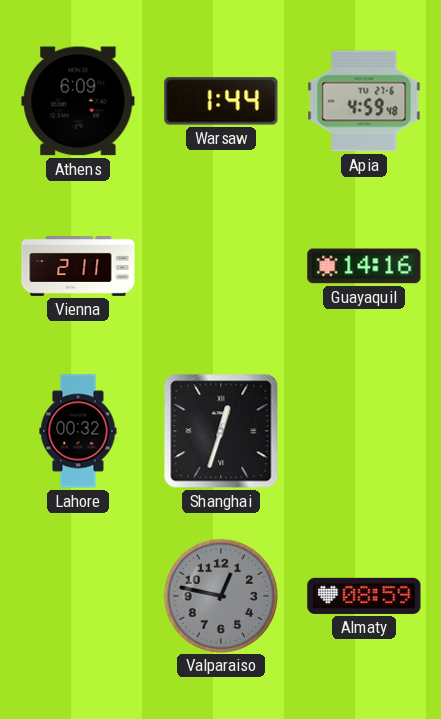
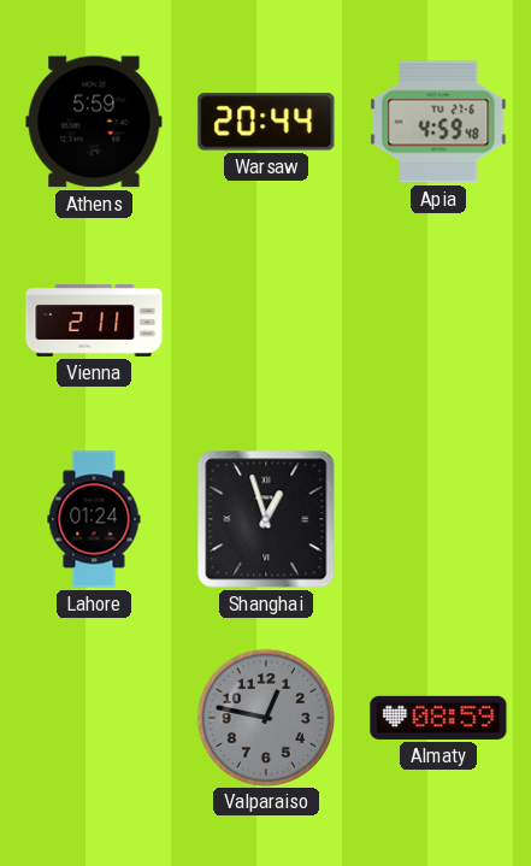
Athens: 6:09 -> 5:59
Warsaw: 1:44 -> 20:44
Guayaquil: 14:16 -> none
Lahore: 00:32 -> 01:24
Shanghai: 12:33 -> 12:57
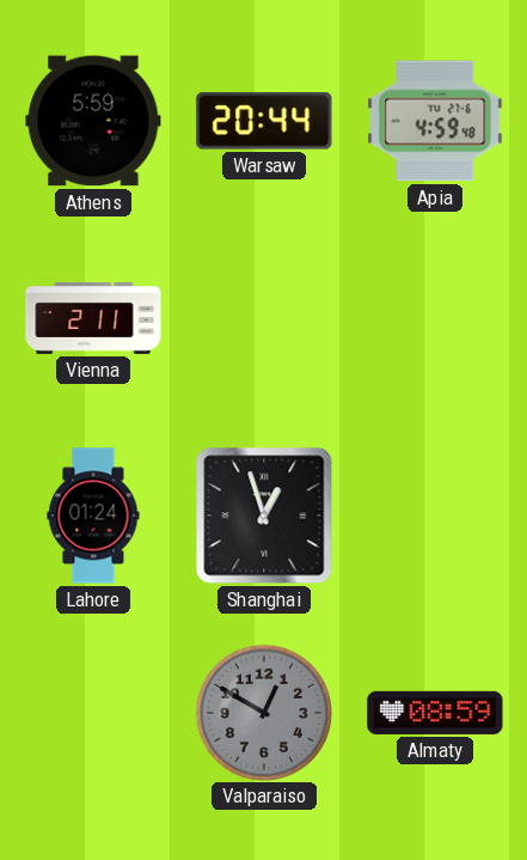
Valparaiso: 12:47 -> 12:50
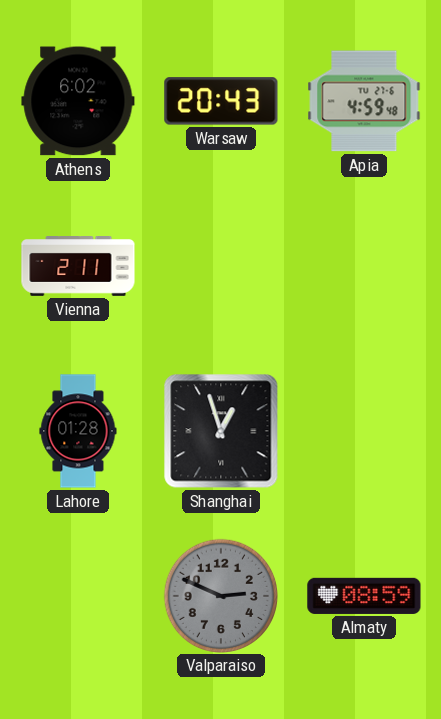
Athens: 5:59 -> 6:02
Warsaw: 20:44 -> 20:43
Lahore: 01:24 -> 01:28
Valparaiso: 12:50 -> 2:49
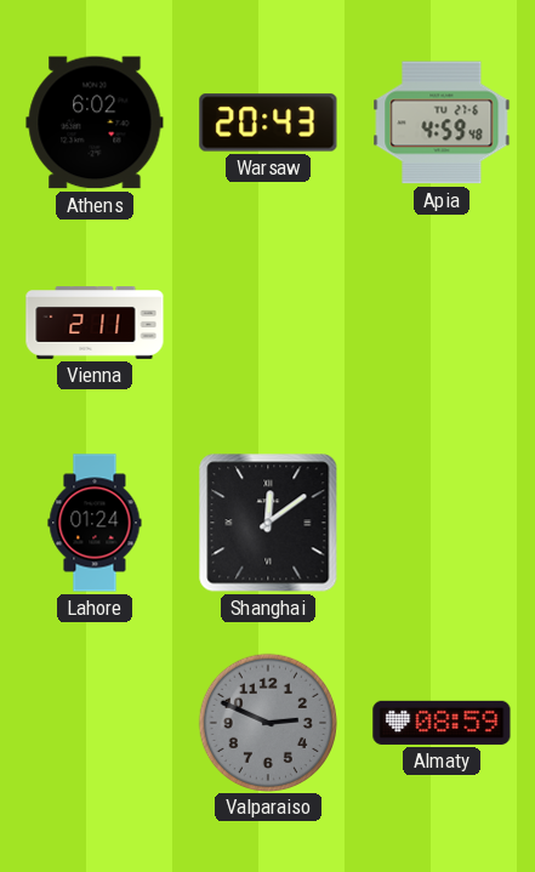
Lahore: 01:28 -> 01:24
Shanghai: 12:57 -> 12:09
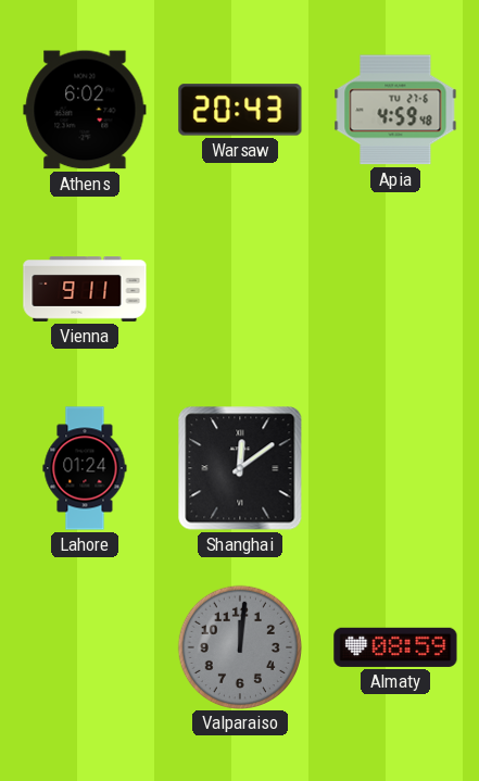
Vienna: 2:11 -> 9:11
Valparaiso: 2:49 -> 12:01
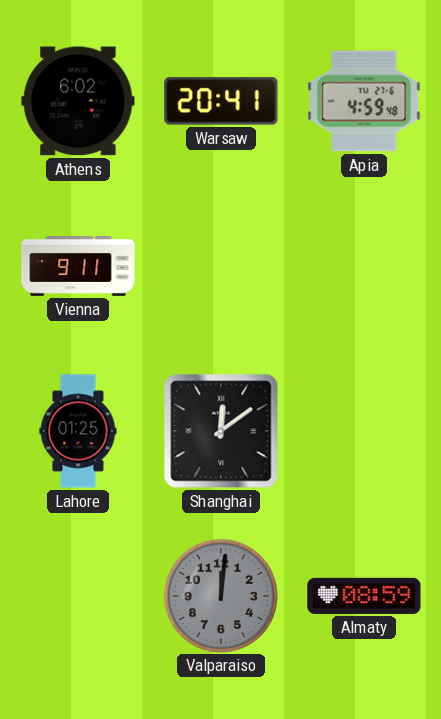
Warsaw: 20:43 -> 20:41
Lahore: 01:24 -> 01:25
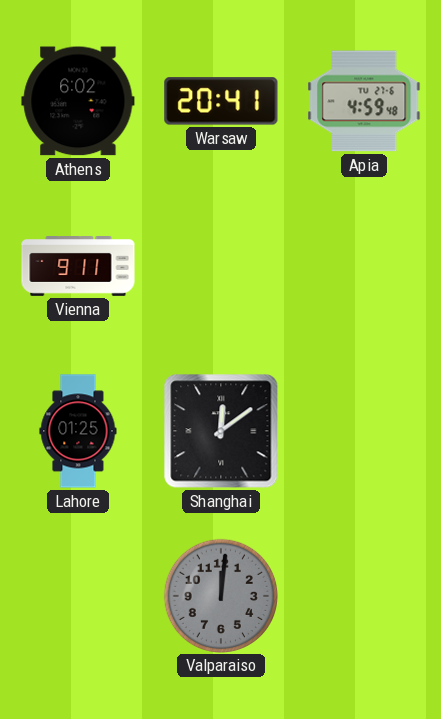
Almaty: 08:59 -> none
